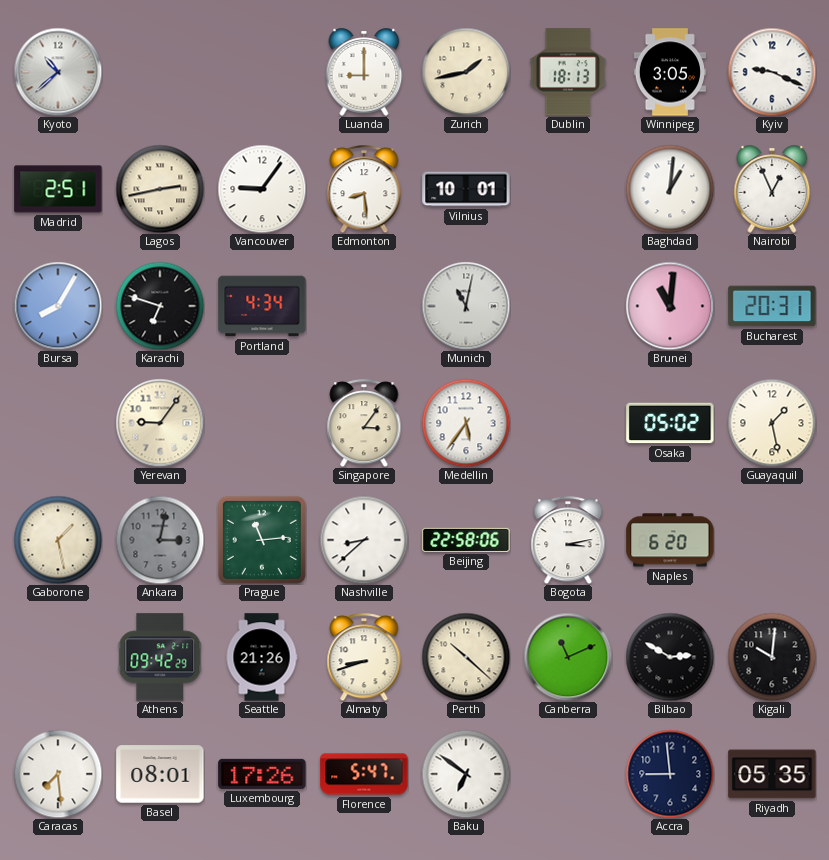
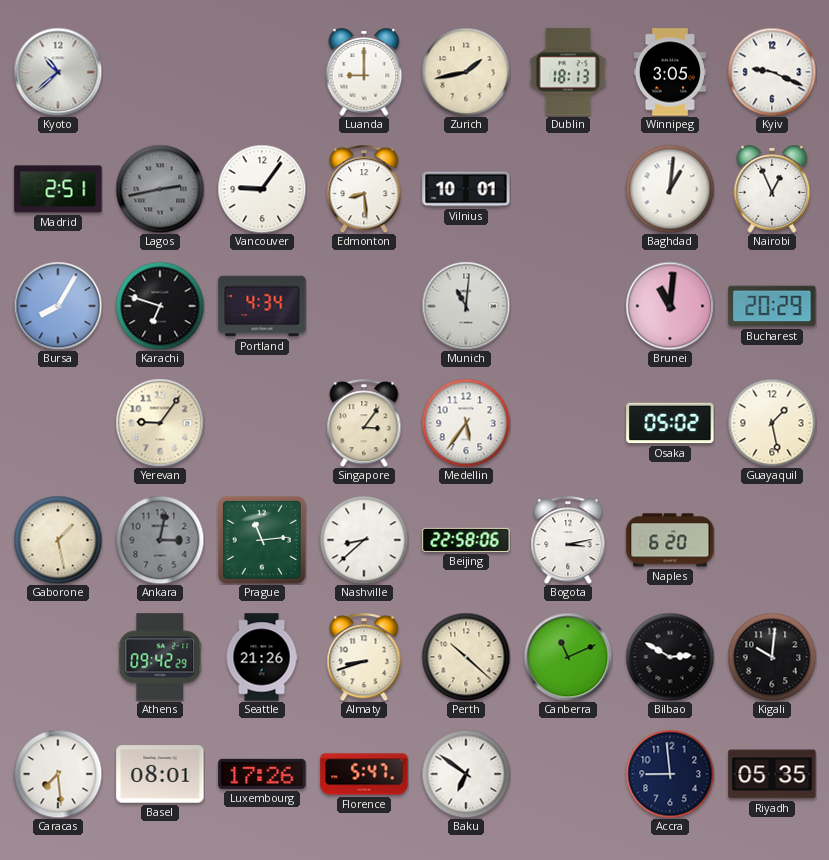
Lagos dial: cream -> grey
Munich: 11:02 -> 11:01
Bucharest: 20:31 -> 20:29
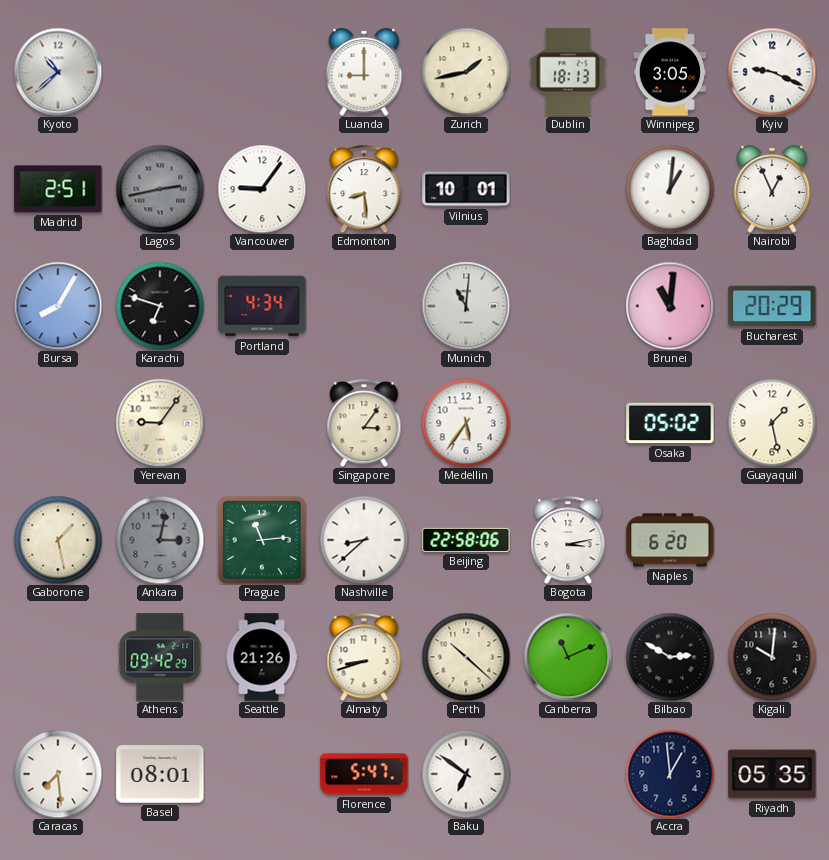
Luxembourg: 17:26 -> none
Accra: 8:59 -> 12:59
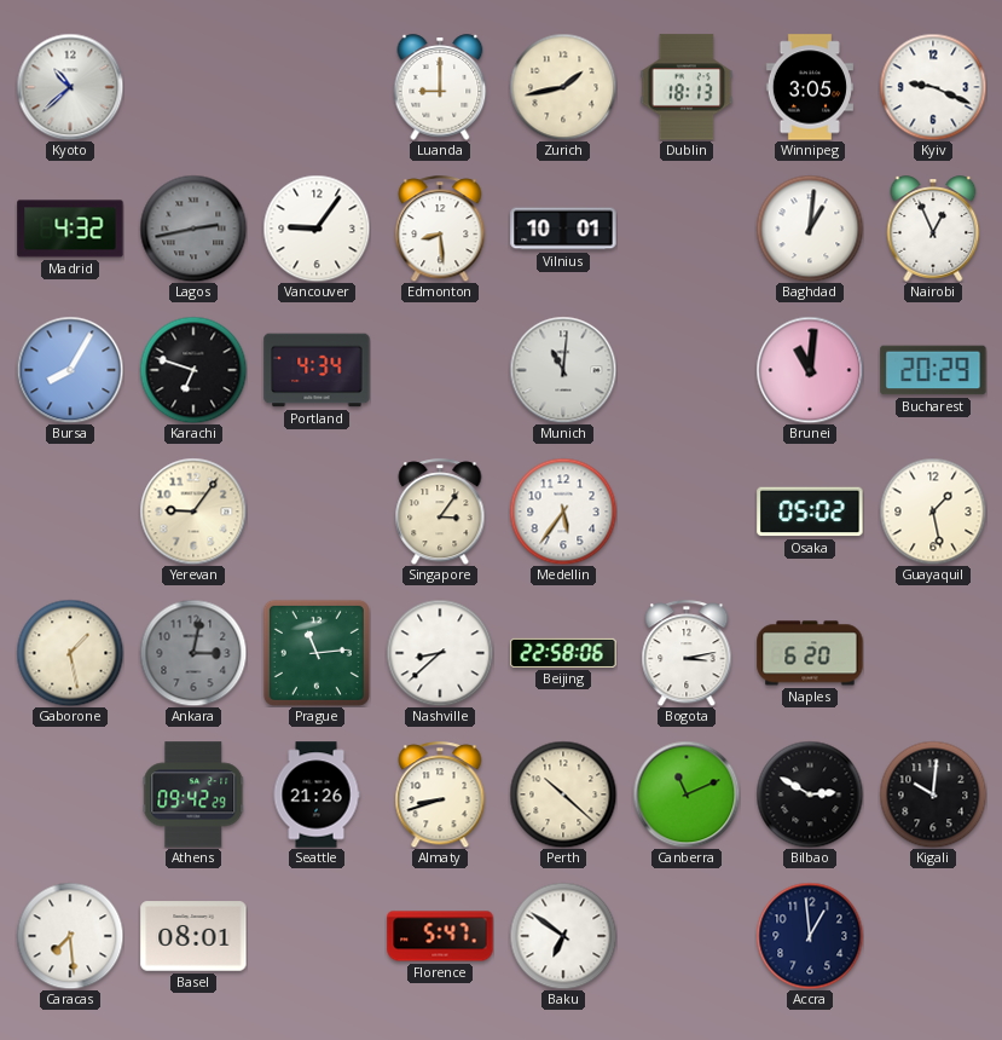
Madrid: 2:51 -> 4:32
Riyadh: 05:35 -> none
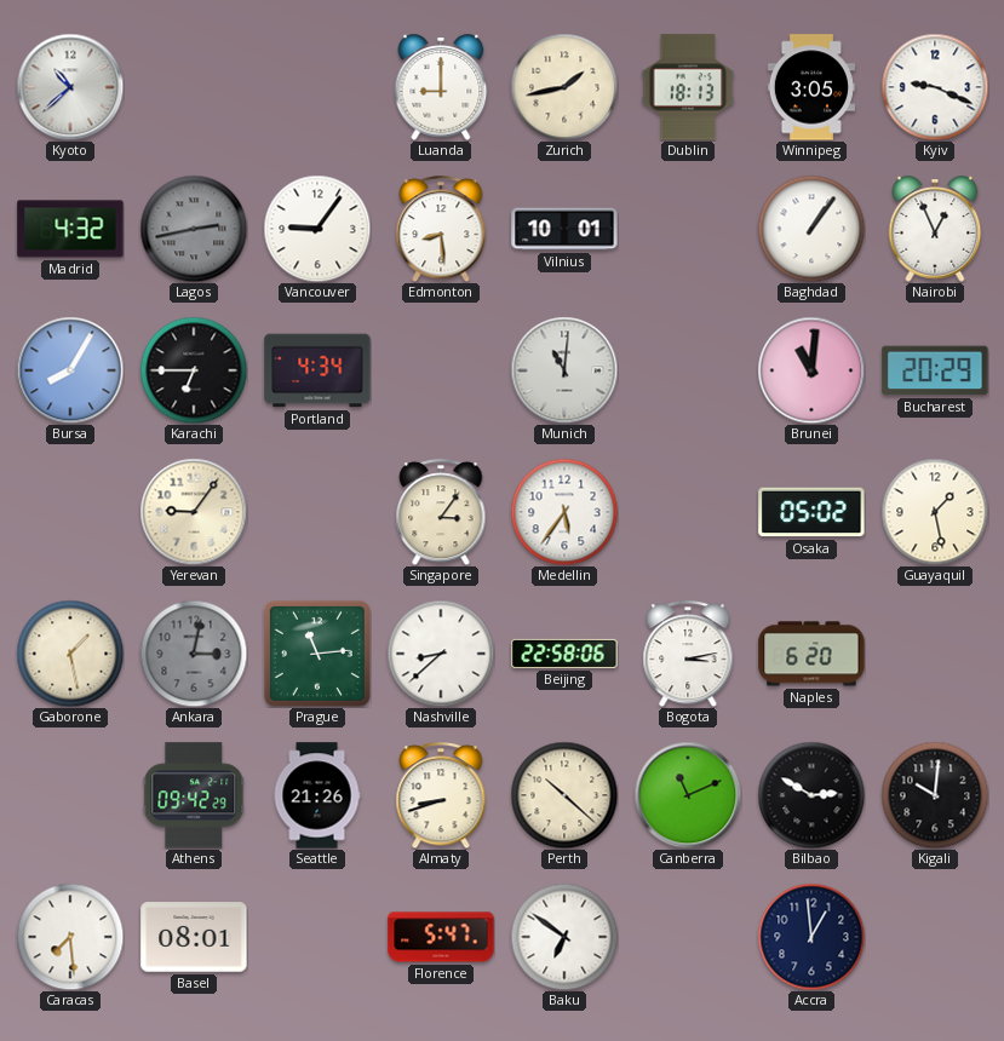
Baghdad: 1:01 -> 1:06
Karachi: 6:48 -> 6:45
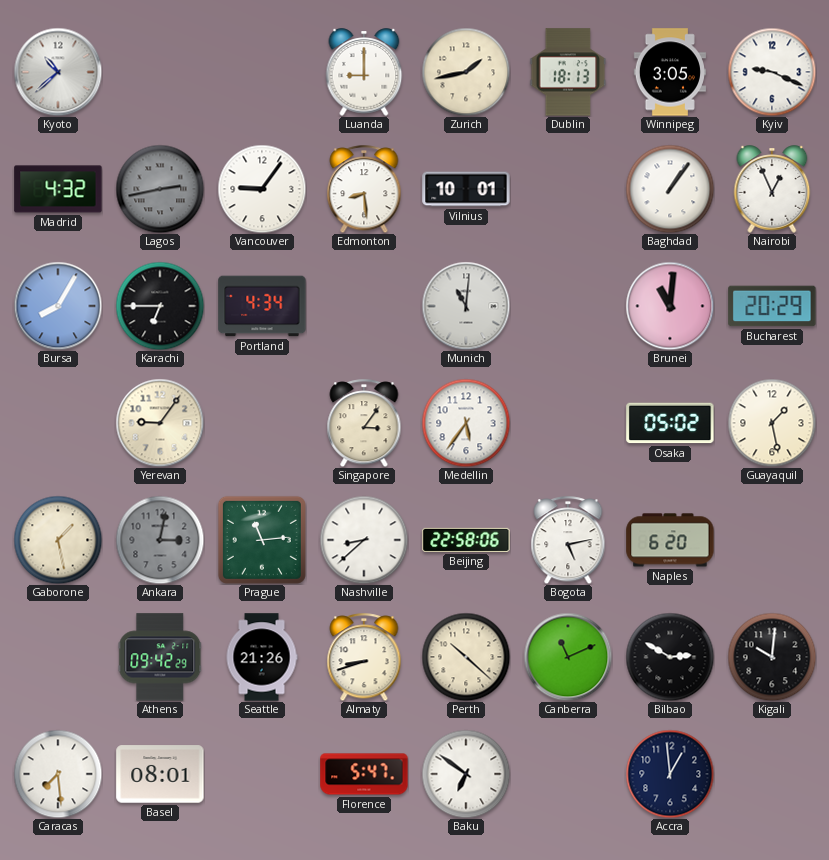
Bogota: 3:13 -> 5:13
